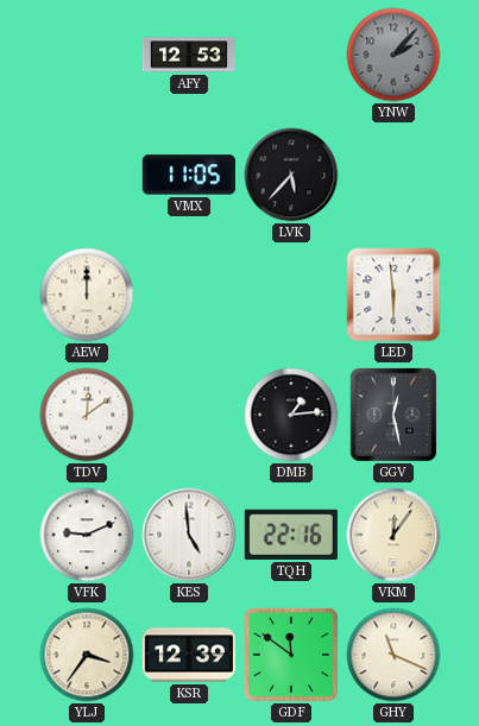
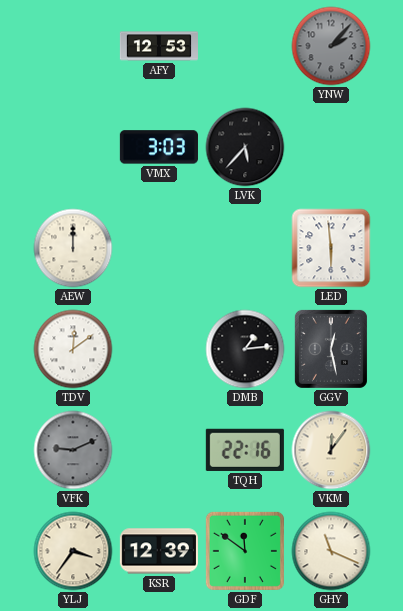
VMX: 11:05 -> 3:03
VFK dial: white -> grey
KES: 4:59 -> none
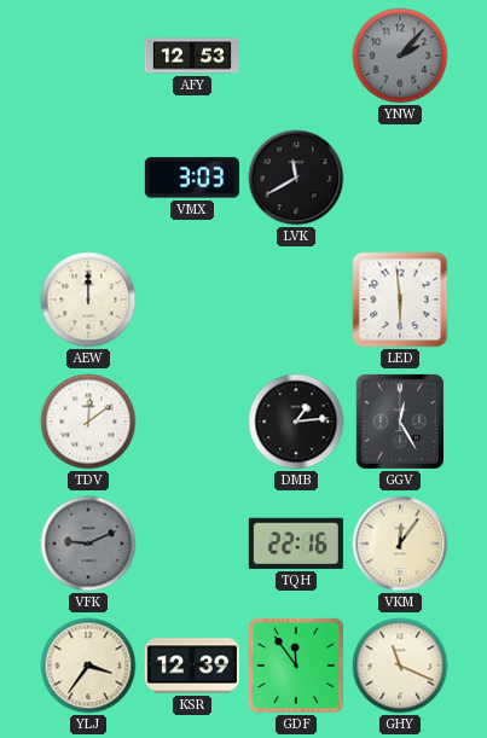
LVK: 5:37 -> 11:40
GGV: 12:28 -> 12:25
GDF: 11:51 -> 11:54
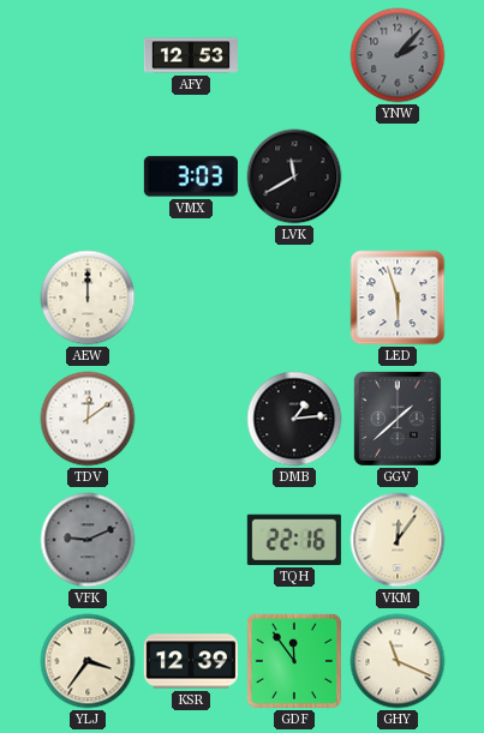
LED: 5:59 -> 5:57
GGV: 12:25 -> 1:38
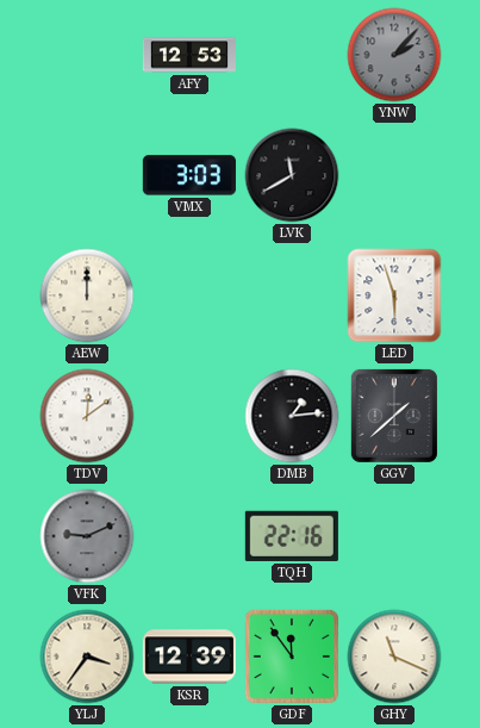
VKM: 12:06 -> none
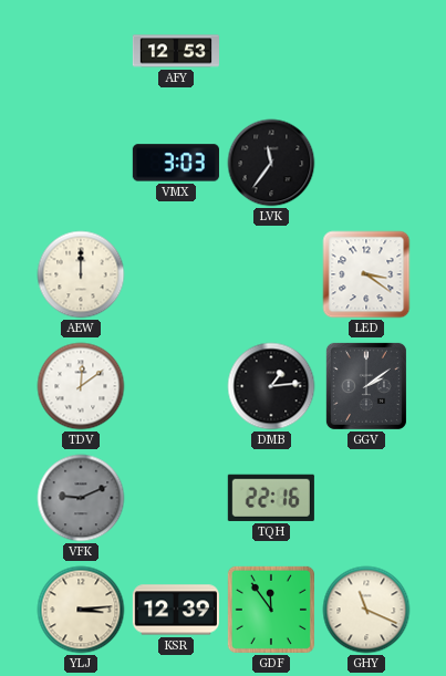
YNW: 2:07 -> none
LVK: 11:40 -> 11:36
LED: 5:57 -> 3:21
GGV: 1:38 -> 2:09
YLJ: 3:36 -> 3:14
